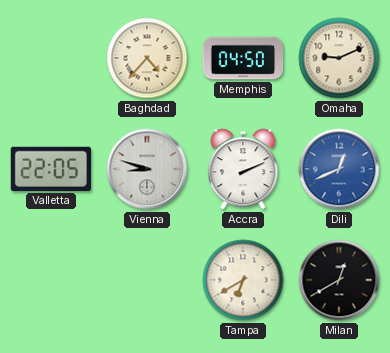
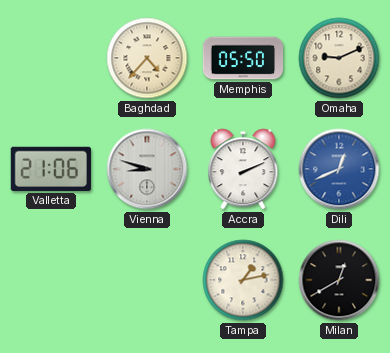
Memphis: 04:50 -> 05:50
Valletta: 22:05 -> 21:06
Tampa: 6:40 -> 1:13
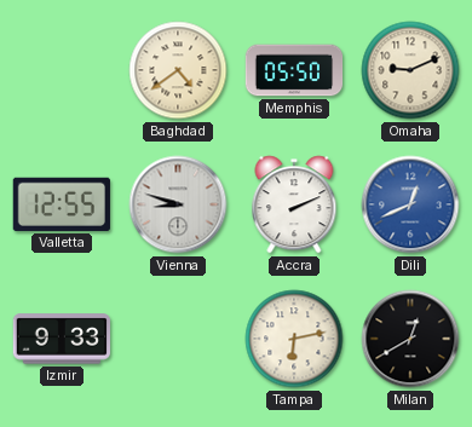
Baghdad: 4:37 -> 4:39
Valletta: 21:06 -> 12:55
Izmir: none -> 9:33
Tampa: 1:13 -> 6:13
